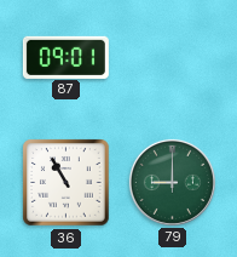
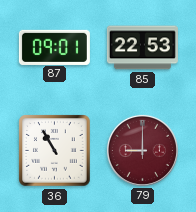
85: none -> 22:53
79 dial: green -> burgundy
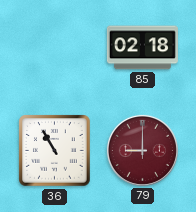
87: 09:01 -> none
85: 22:53 -> 02:18
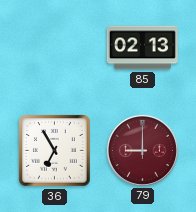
85: 02:18 -> 02:13
36: 10:55 -> 6:55
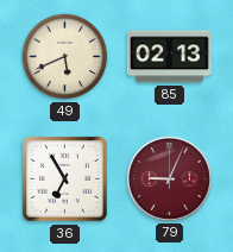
49: none -> 5:41
79: 9:00 -> 9:04
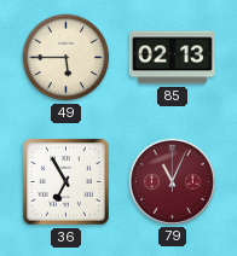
49: 5:41 -> 5:45
79: 9:04 -> 11:04
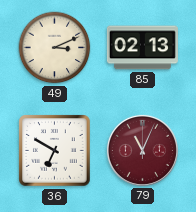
49: 5:45 -> 3:11
36: 6:55 -> 6:50
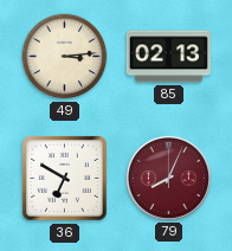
49: 3:11 -> 3:14
79: 11:04 -> 8:04
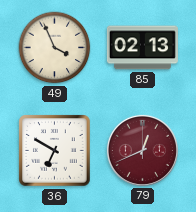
49: 3:14 -> 3:56
79: 8:04 -> 12:41
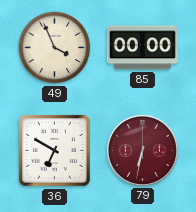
85: 02:13 -> 00:00
79: 12:41 -> 6:32
